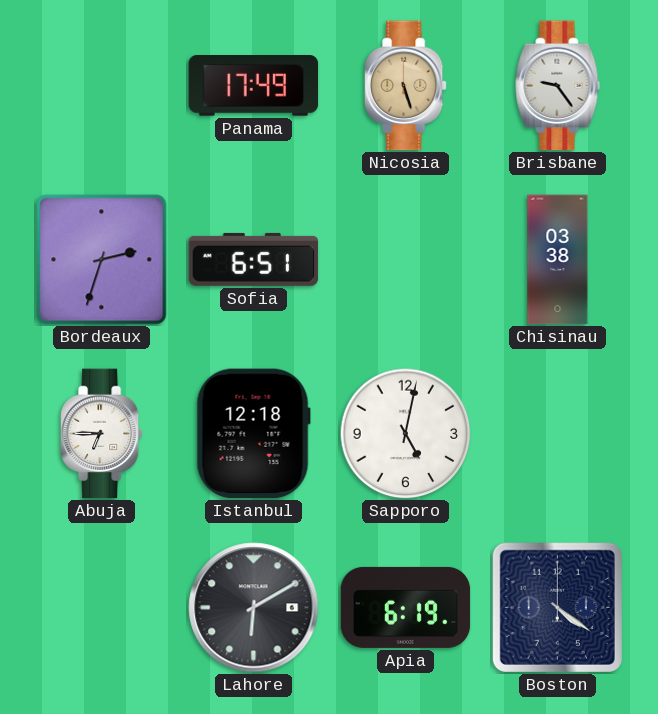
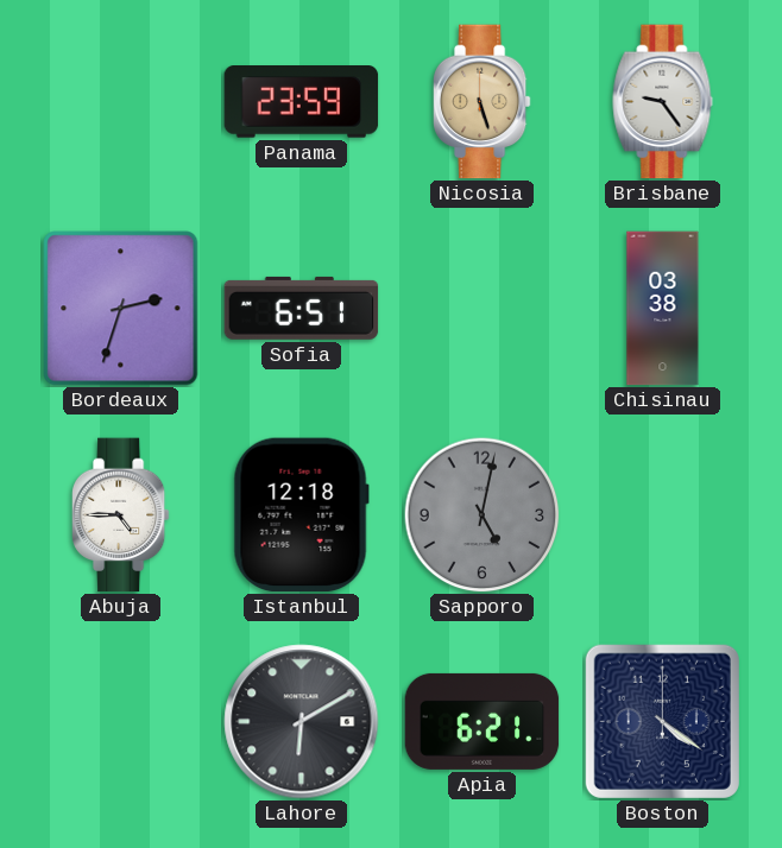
Panama: 17:49 -> 23:59
Abuja: 6:45 -> 4:45
Sapporo dial: white -> grey
Apia: 6:19 -> 6:21
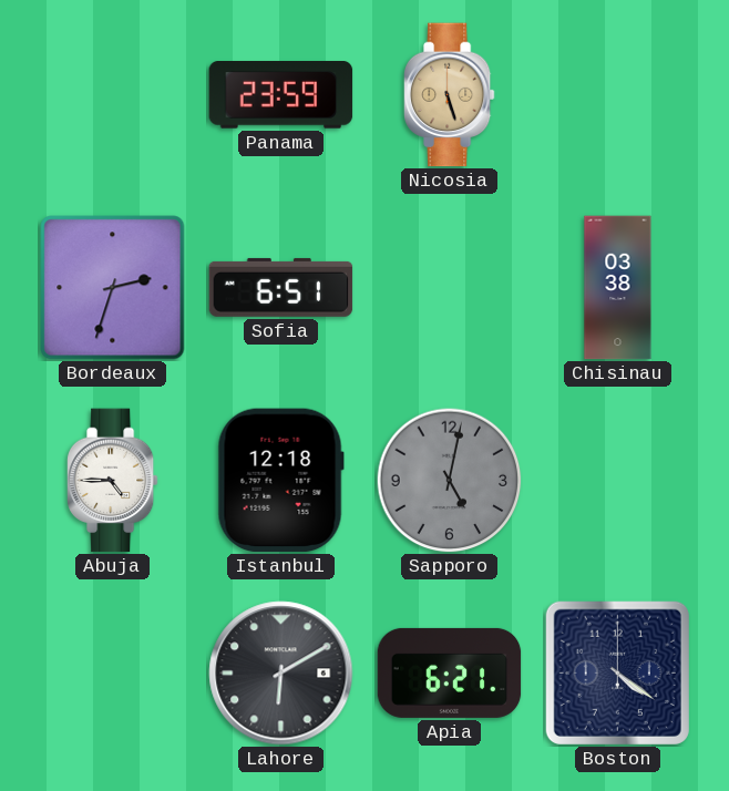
Brisbane: 9:24 -> none
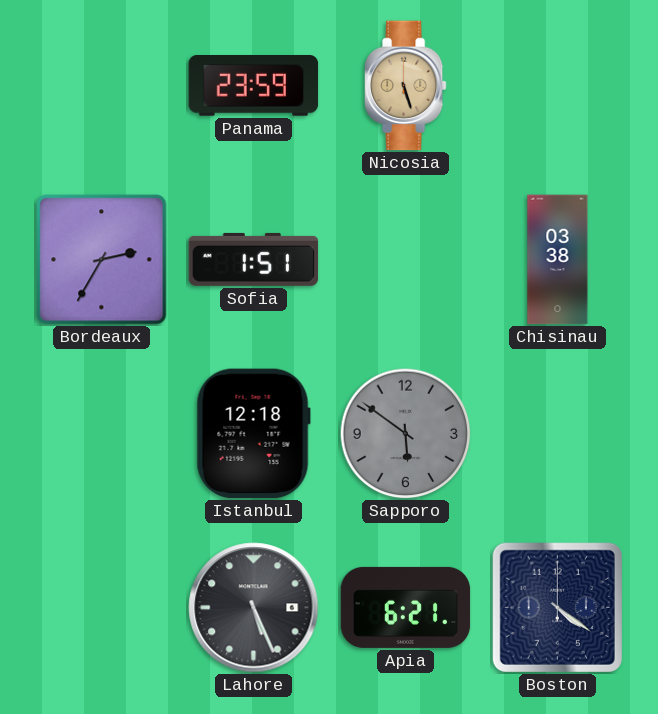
Bordeaux: 2:33 -> 2:35
Sofia: 6:51 -> 1:51
Abuja: 4:45 -> none
Sapporo: 5:02 -> 5:51
Lahore: 6:10 -> 5:26
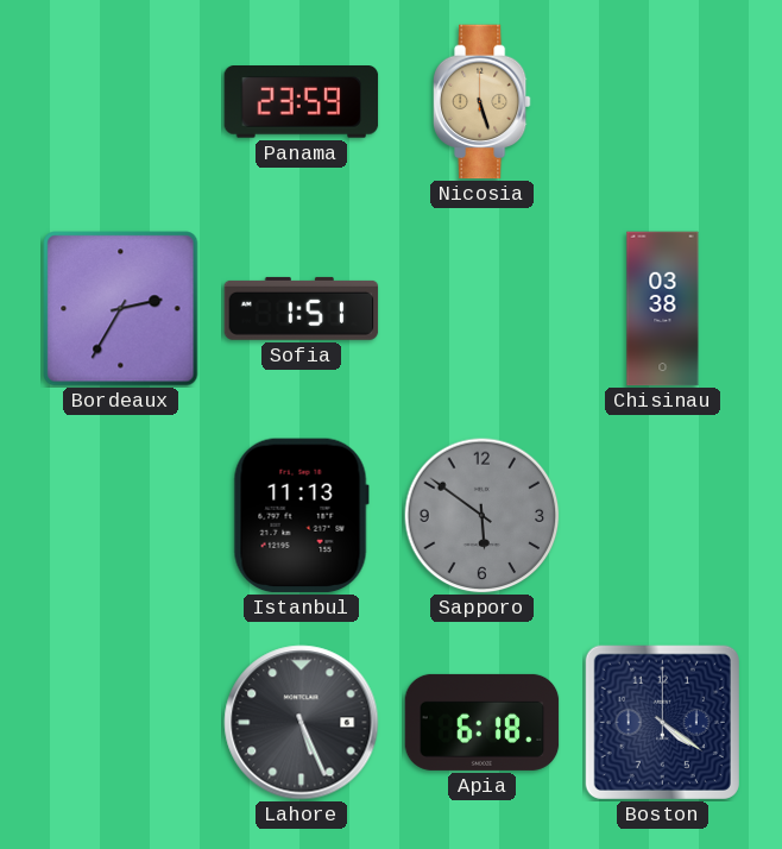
Istanbul: 12:18 -> 11:13
Apia: 6:21 -> 6:18
